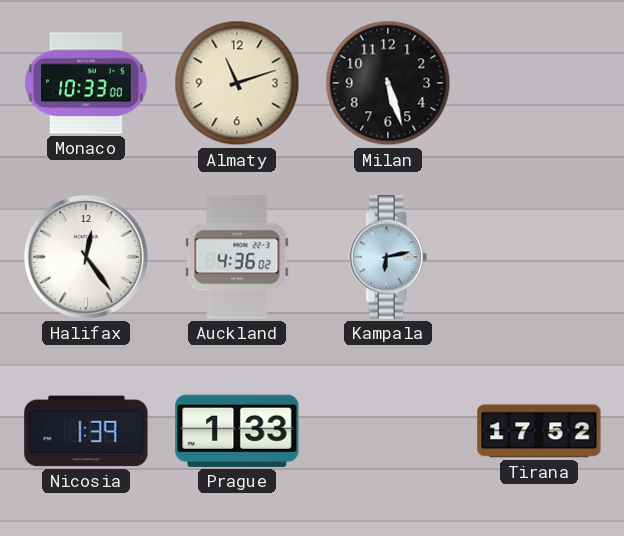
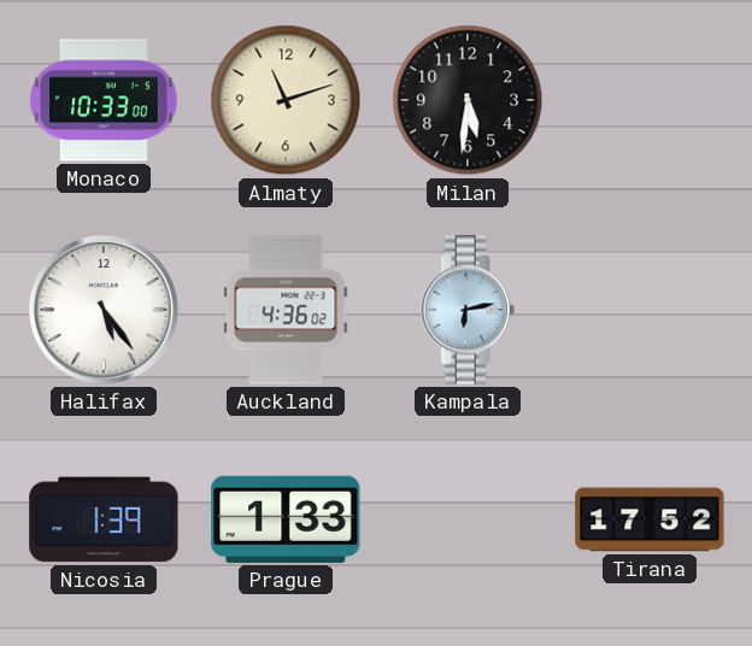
Milan: 5:27 -> 5:31
Halifax: 12:24 -> 5:24
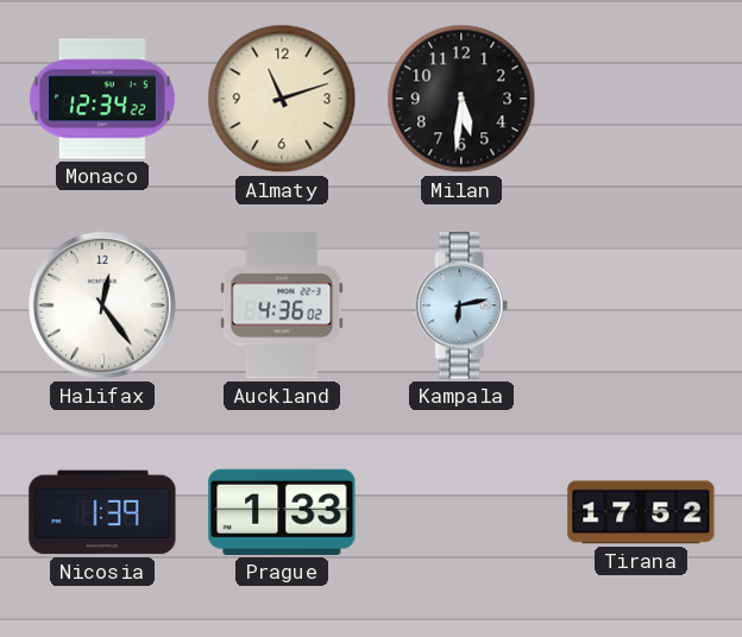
Monaco: 10:33 -> 12:34
Halifax: 5:24 -> 12:24
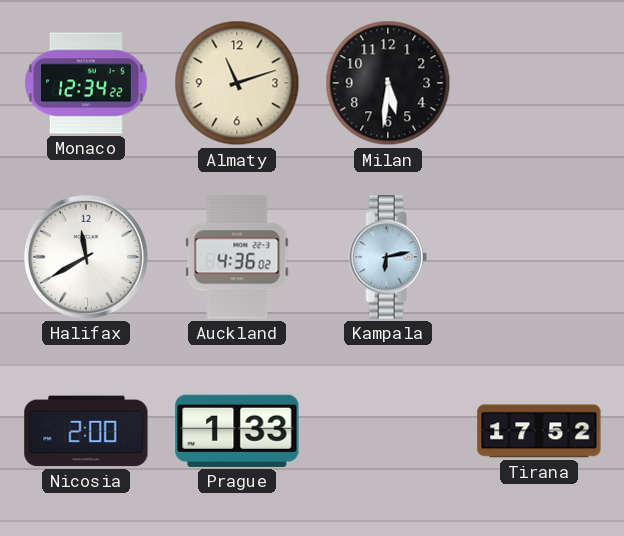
Halifax: 12:24 -> 11:40
Nicosia: 1:39 -> 2:00
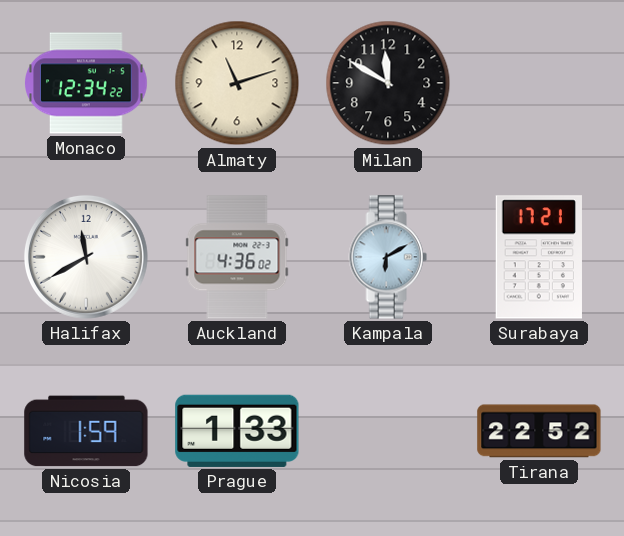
Milan: 5:31 -> 11:50
Kampala: 6:13 -> 6:10
Surabaya: none -> 17:21
Nicosia: 2:00 -> 1:59
Tirana: 17:52 -> 22:52
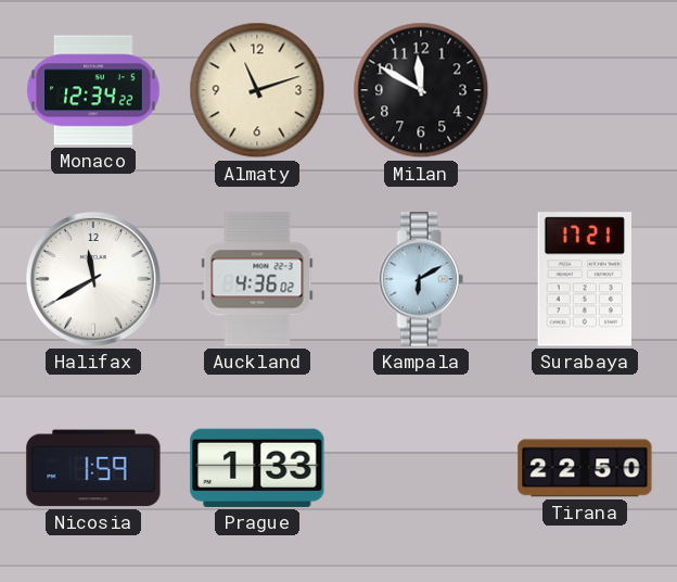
Tirana: 22:52 -> 22:50
